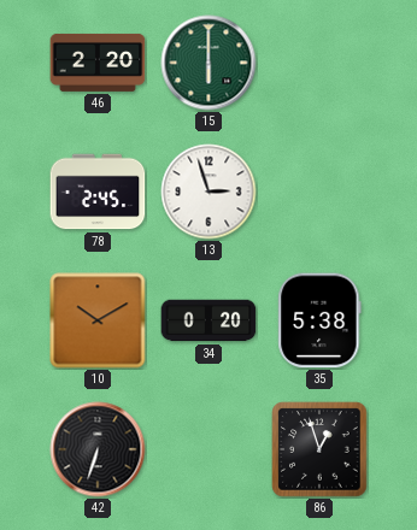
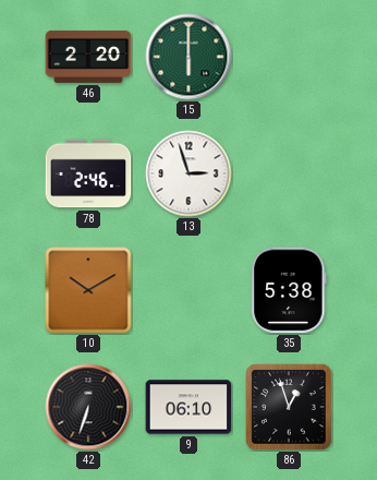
78: 2:45 -> 2:46
34: 0:20 -> none
9: none -> 06:10
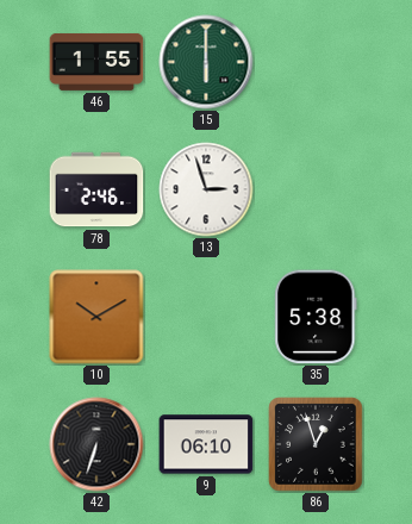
46: 2:20 -> 1:55
